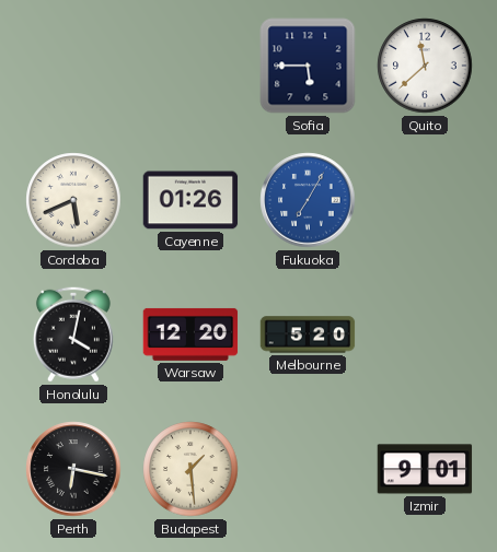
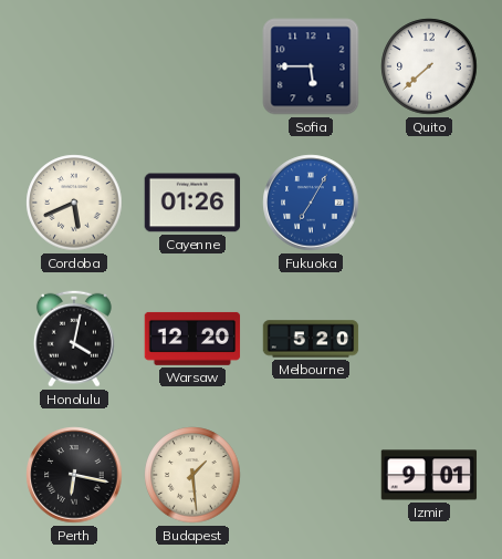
Quito: 11:38 -> 7:38
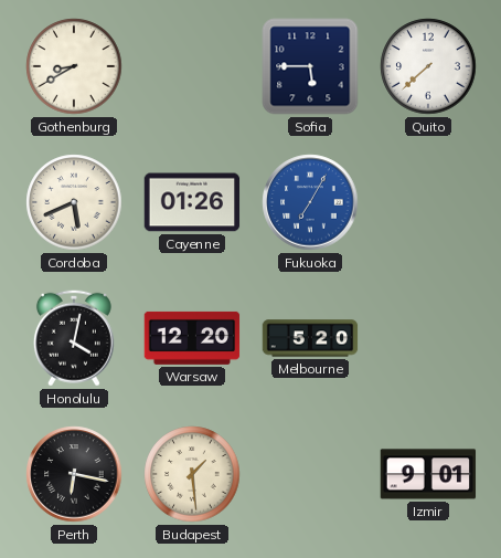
Gothenburg: none -> 8:40
